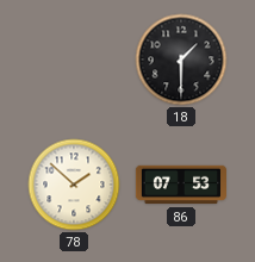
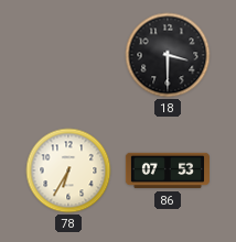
18: 1:30 -> 3:30
78: 1:52 -> 6:35
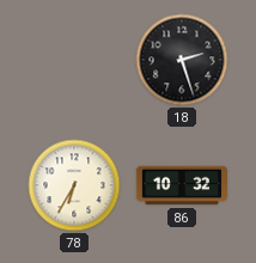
18: 3:30 -> 2:27
86: 07:53 -> 10:32
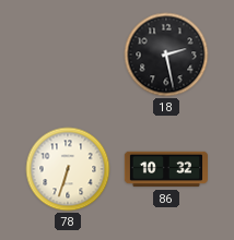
18: 2:27 -> 2:28
78: 6:35 -> 6:33
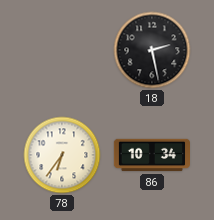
78: 6:33 -> 6:36
86: 10:32 -> 10:34
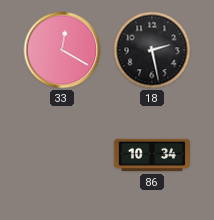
33: none -> 12:20
78: 6:36 -> none
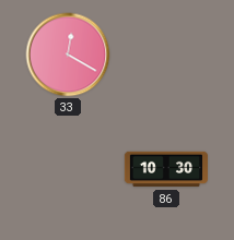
18: 2:28 -> none
86: 10:34 -> 10:30
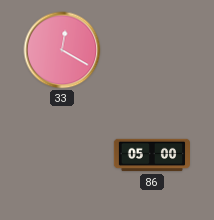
86: 10:30 -> 05:00
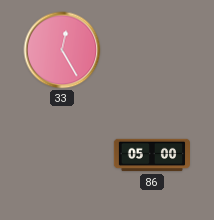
33: 12:20 -> 12:25
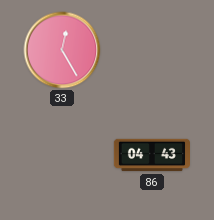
86: 05:00 -> 04:43
